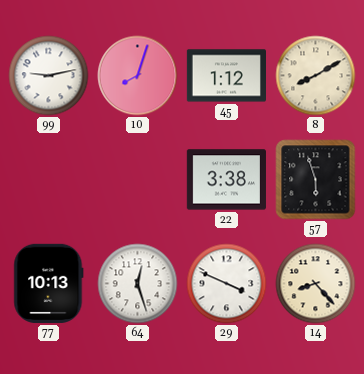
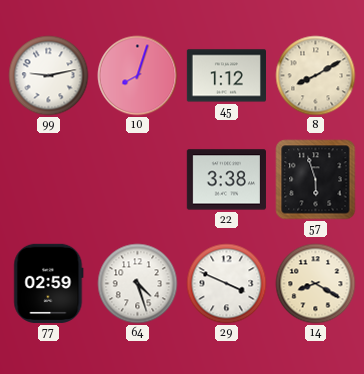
77: 10:13 -> 02:59
64: 12:27 -> 4:27
14: 8:23 -> 8:20
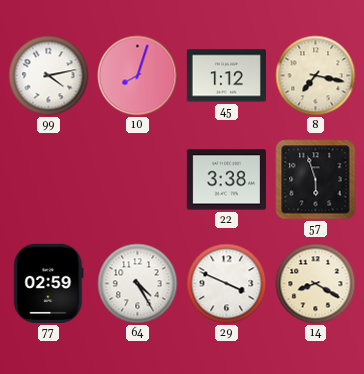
99: 9:13 -> 4:13
8: 8:10 -> 7:17
64: 4:27 -> 4:25
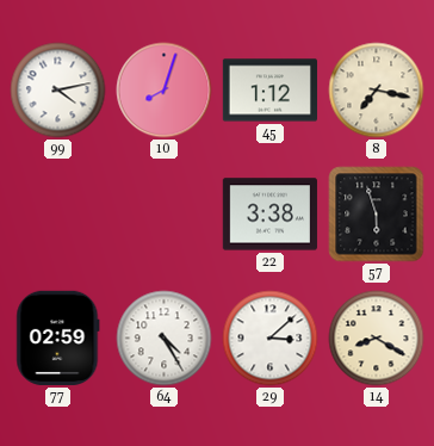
29: 3:49 -> 3:08
